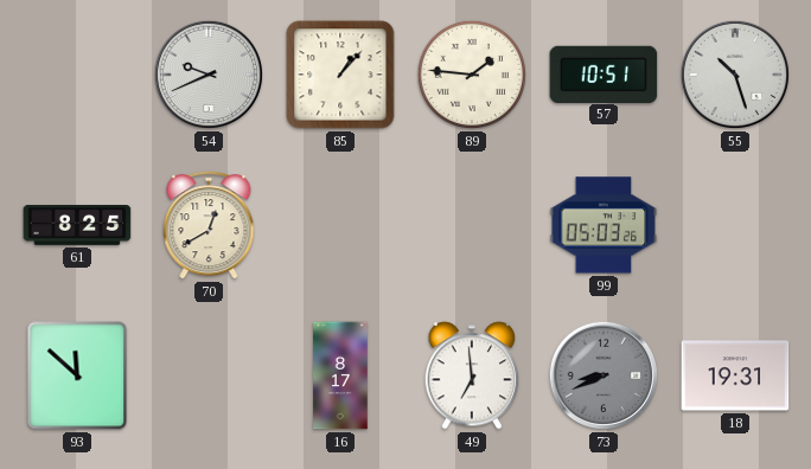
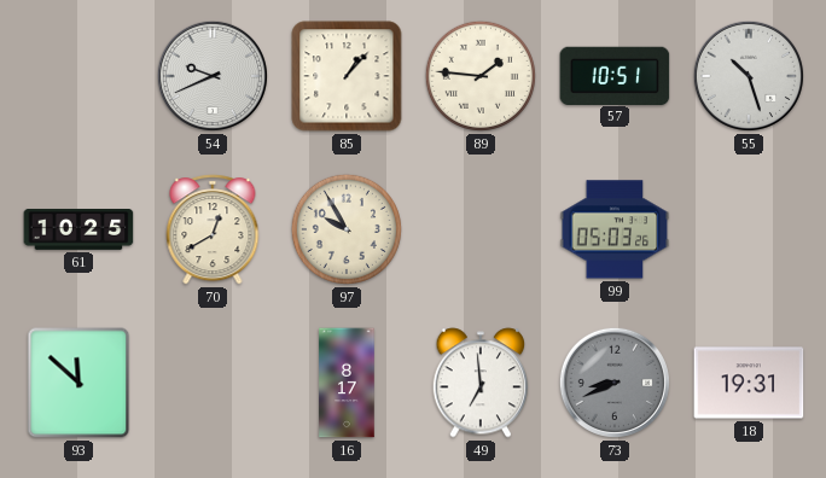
61: 8:25 -> 10:25
97: none -> 9:55
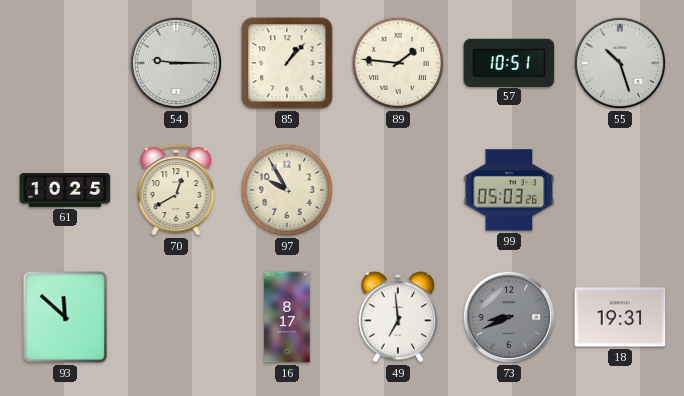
54: 9:41 -> 9:15
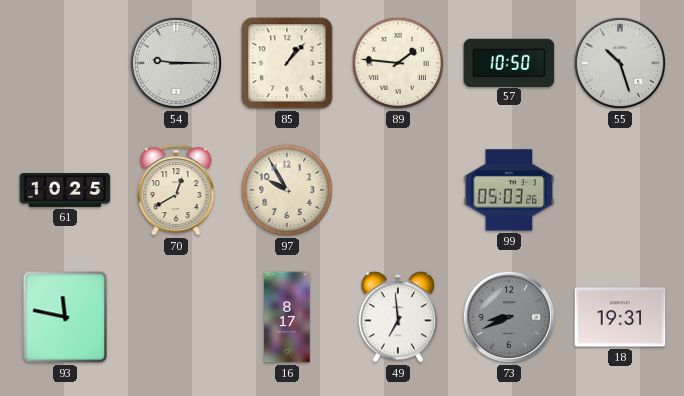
57: 10:51 -> 10:50
93: 11:52 -> 11:47
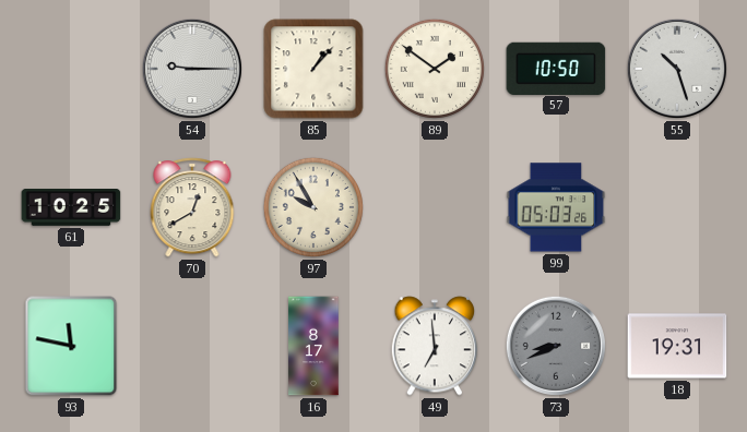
89: 1:46 -> 1:51
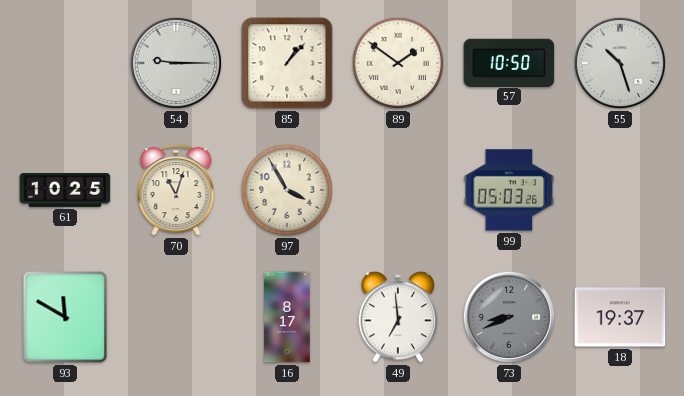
70: 12:40 -> 11:03
97: 9:55 -> 3:55
93: 11:47 -> 11:50
18: 19:31 -> 19:37
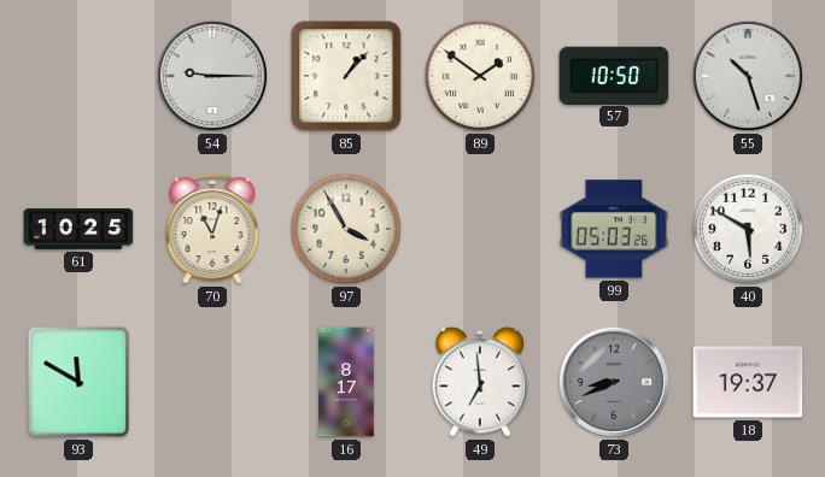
40: none -> 5:50
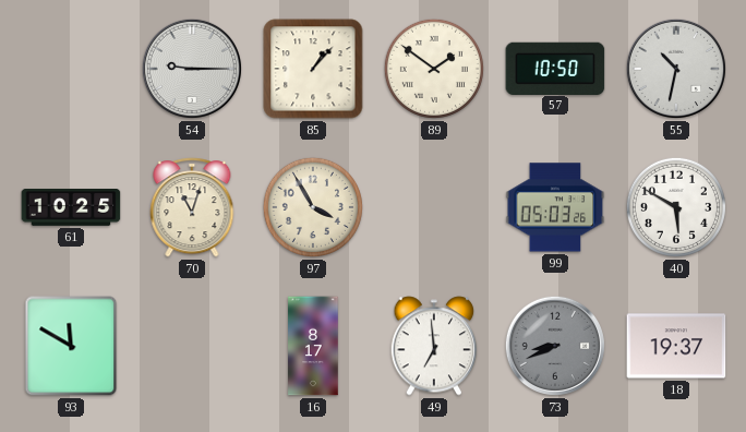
55: 10:27 -> 10:32
